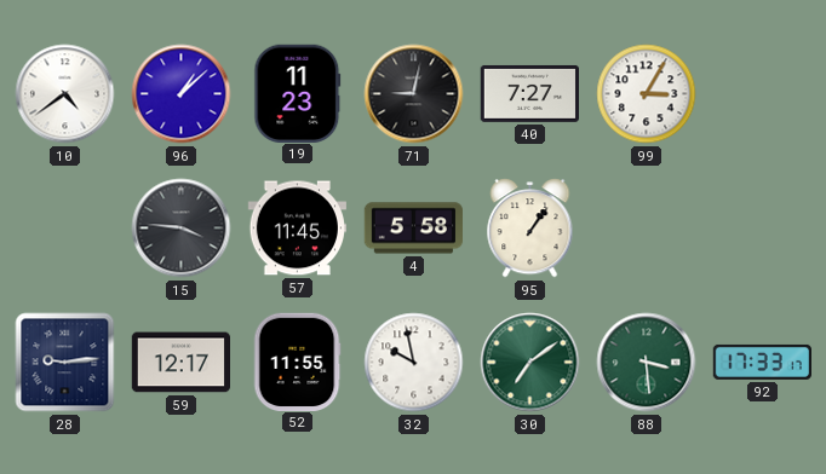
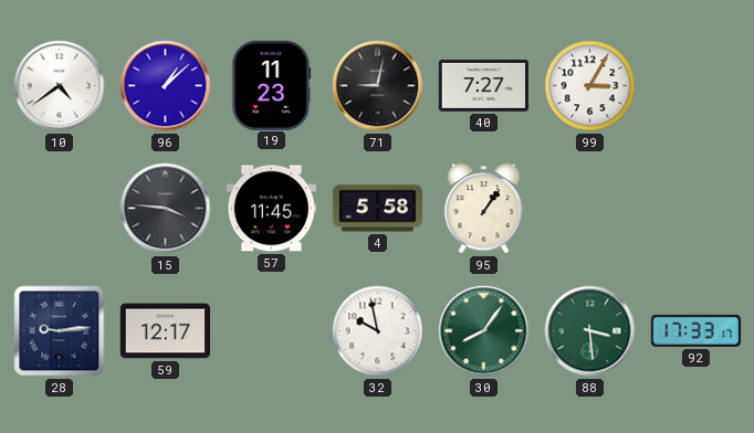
52: 11:55 -> none
30: 7:09 -> 8:06
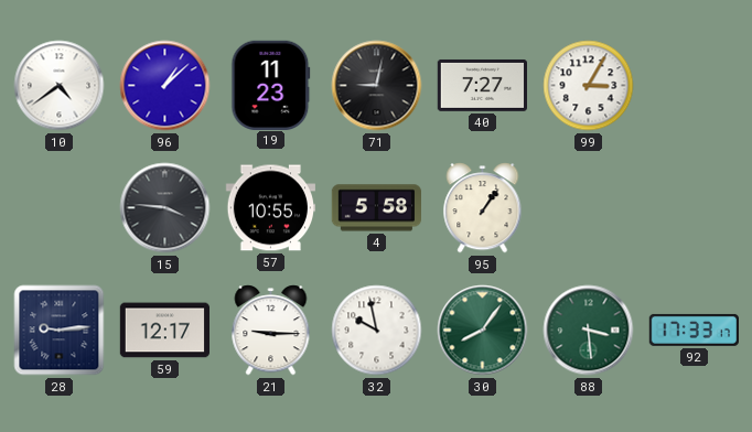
57: 11:45 -> 10:55
21: none -> 9:15
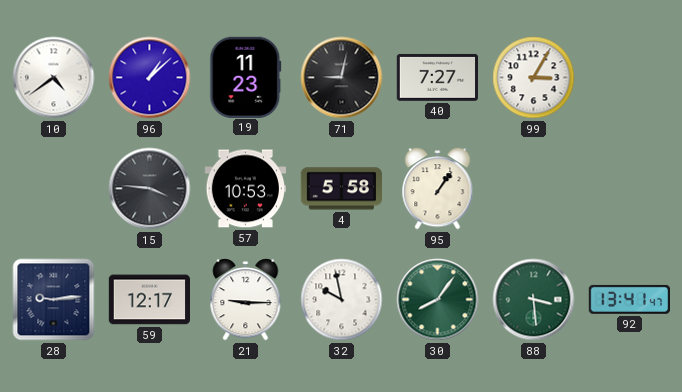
57: 10:55 -> 10:53
92: 17:33 -> 13:41
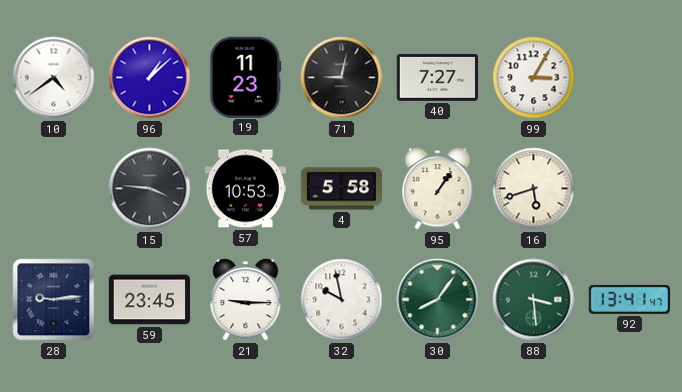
16: none -> 5:42
59: 12:17 -> 23:45
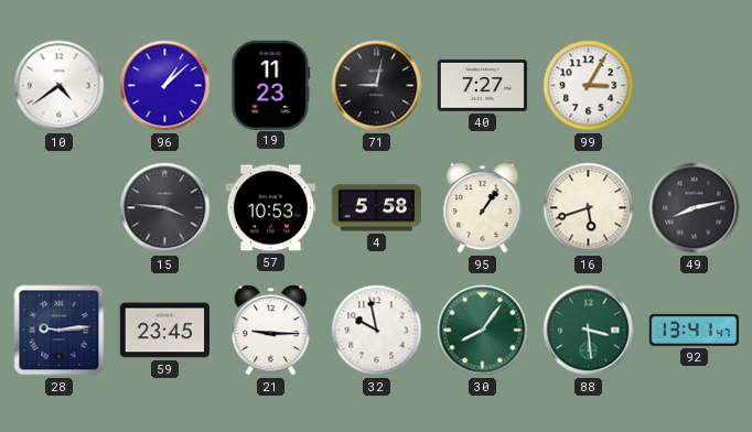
49: none -> 8:13
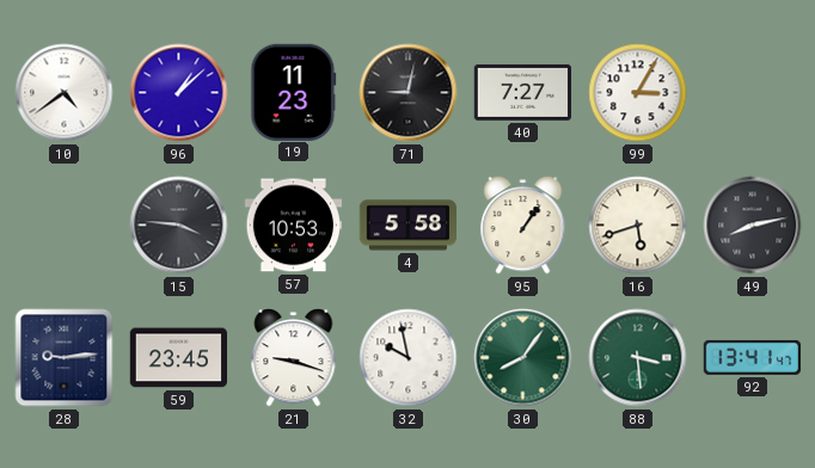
21: 9:15 -> 9:18
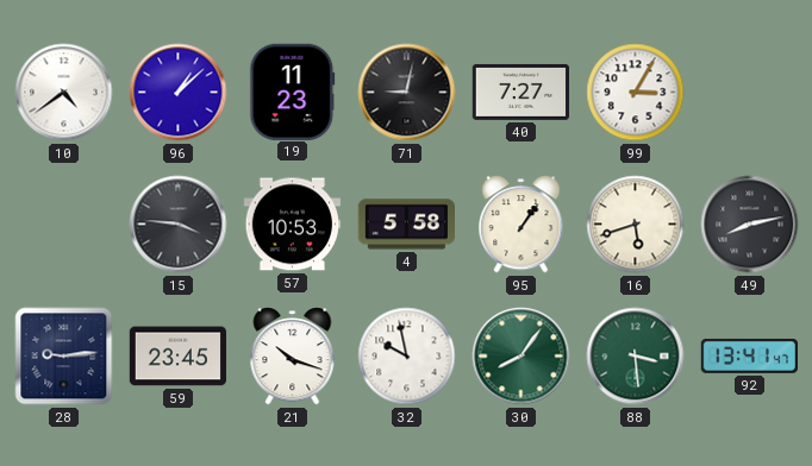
21: 9:18 -> 10:18
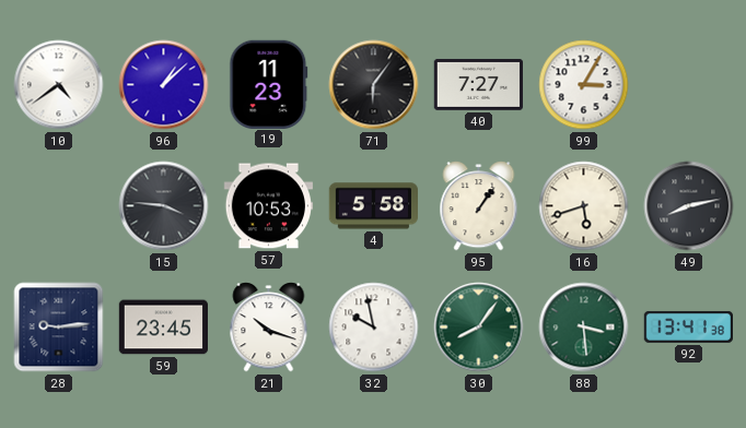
71: 9:02 -> 6:06
92: 13:41:47 -> 13:41:38
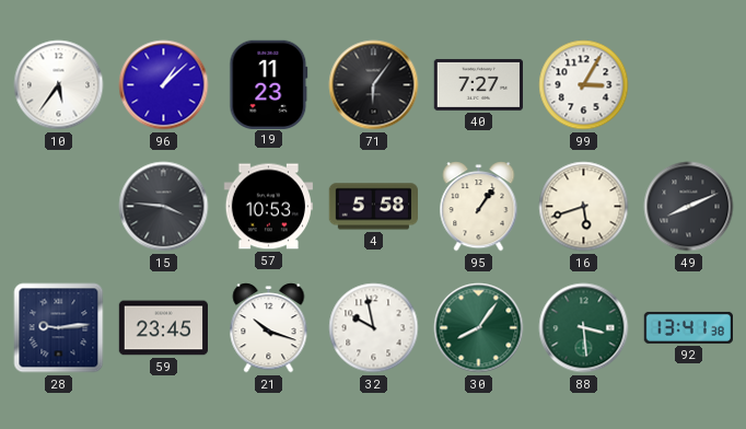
10: 4:39 -> 5:36
49: 8:13 -> 8:11
